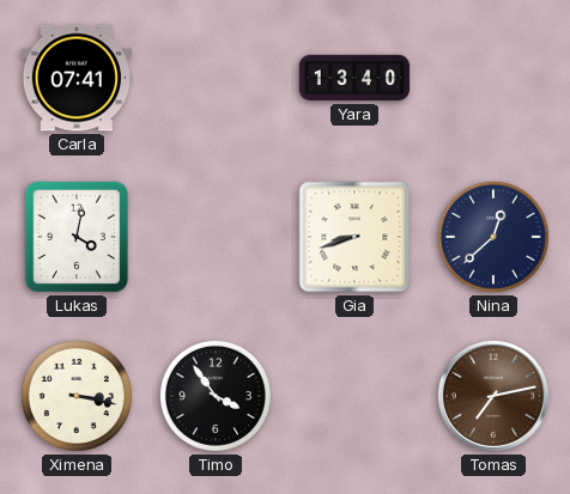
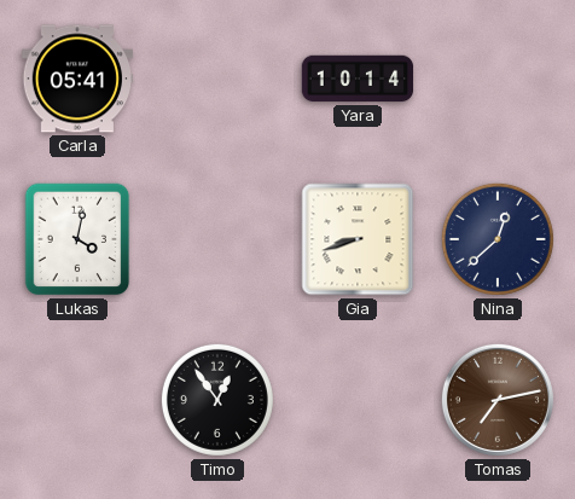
Carla: 07:41 -> 05:41
Yara: 13:40 -> 10:14
Ximena: 3:17 -> none
Timo: 3:54 -> 12:54
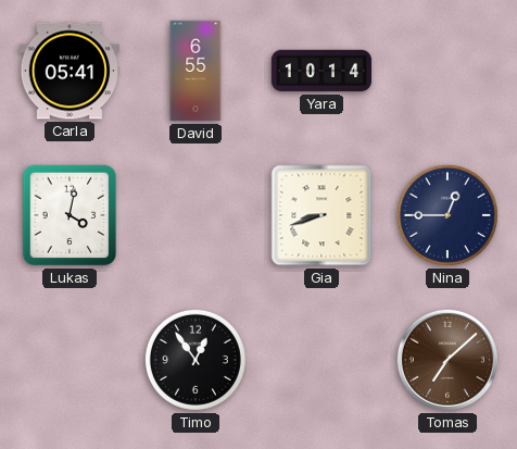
David: none -> 6:55
Nina: 12:38 -> 12:45
Tomas: 7:13 -> 7:08
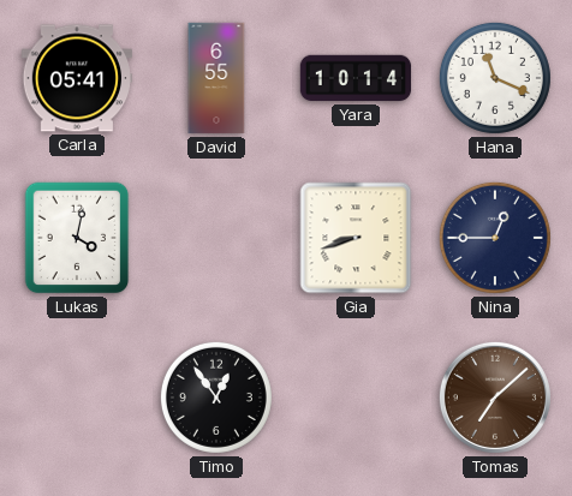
Hana: none -> 11:19
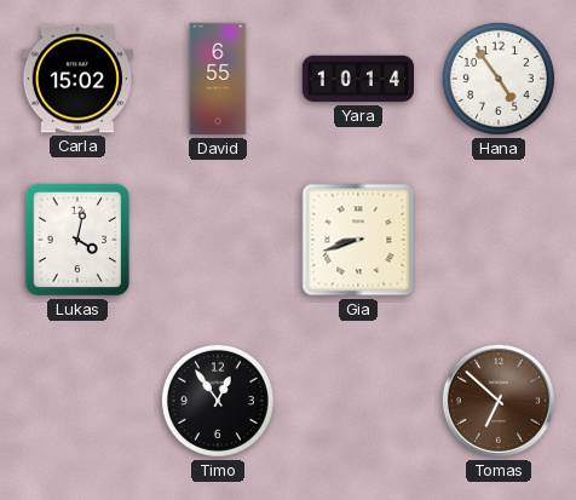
Carla: 05:41 -> 15:02
Hana: 11:19 -> 4:54
Nina: 12:45 -> none
Tomas: 7:08 -> 6:52
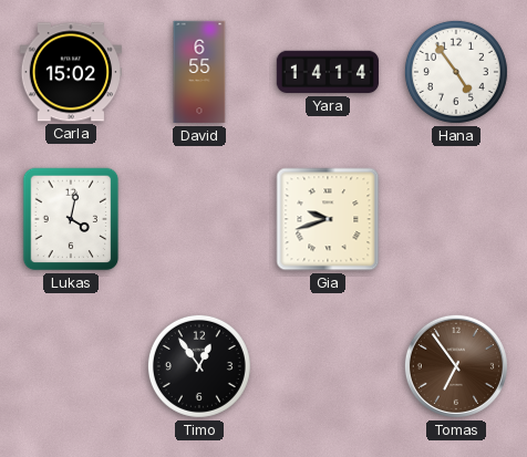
Yara: 10:14 -> 14:14
Gia: 8:42 -> 9:42
Tomas: 6:52 -> 6:54
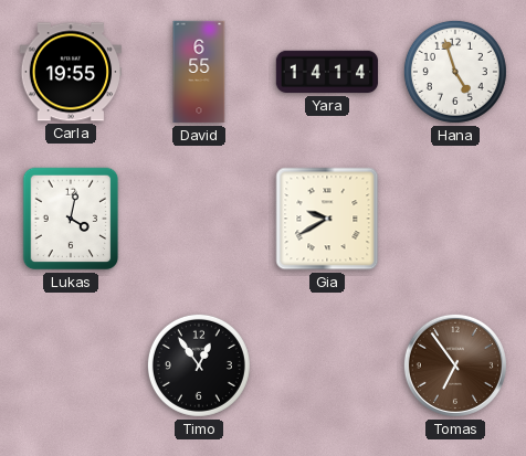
Carla: 15:02 -> 19:55
Hana: 4:54 -> 4:57
Gia: 9:42 -> 9:40
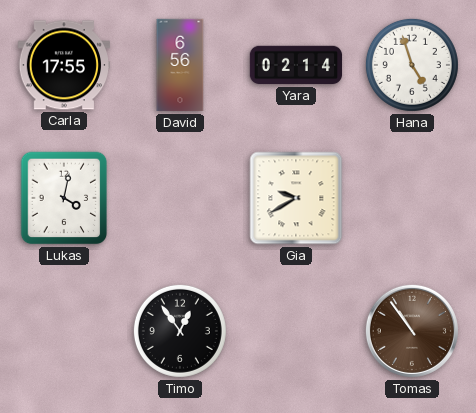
Carla: 19:55 -> 17:55
David: 6:55 -> 6:56
Yara: 14:14 -> 02:14
Tomas: 6:54 -> 10:54
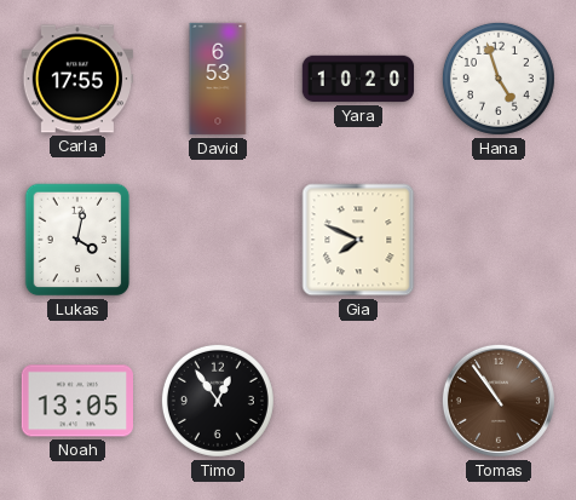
David: 6:56 -> 6:53
Yara: 02:14 -> 10:20
Gia: 9:40 -> 7:49
Noah: none -> 13:05
